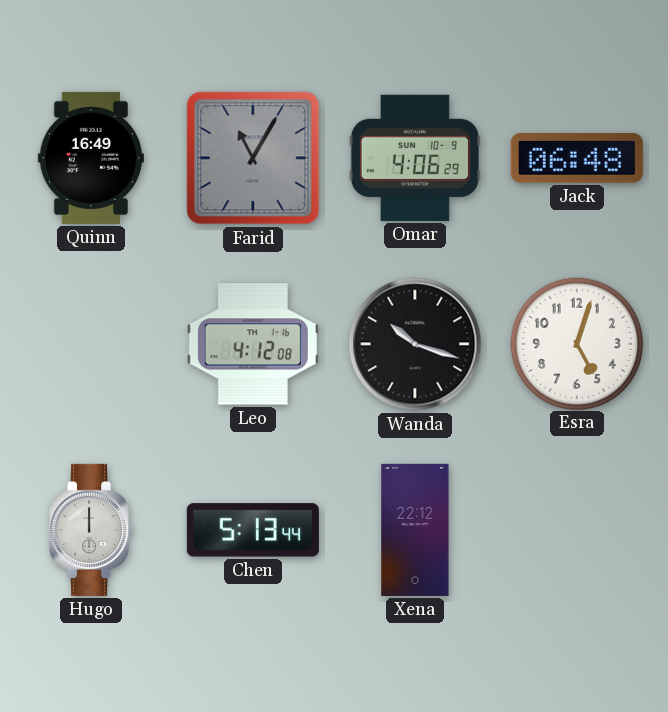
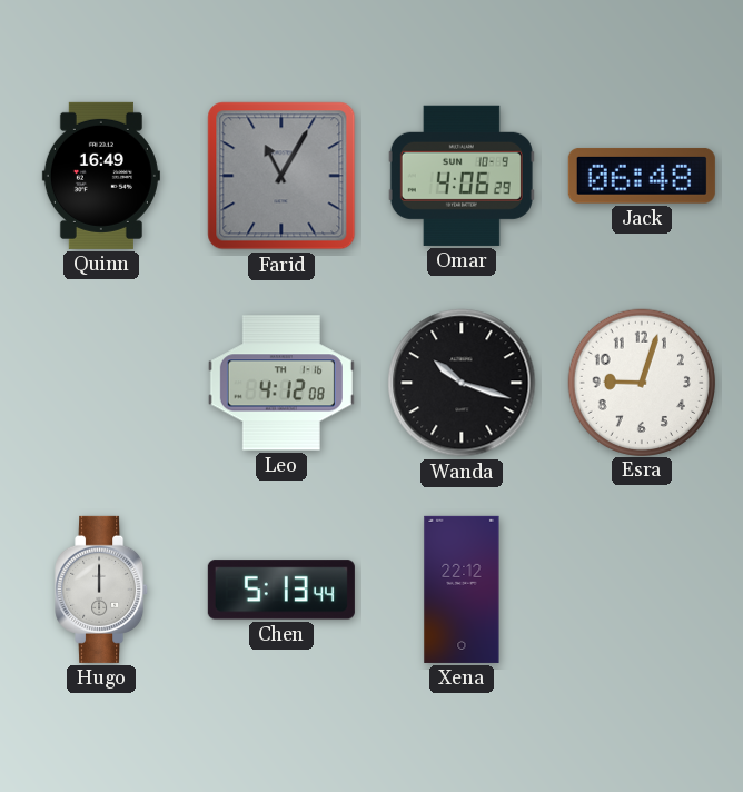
Esra: 5:03 -> 9:03
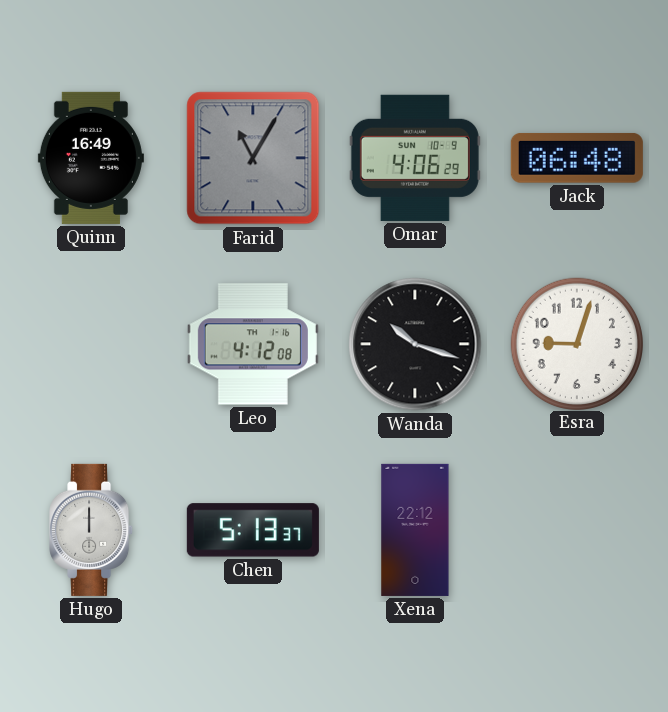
Chen: 5:13:44 -> 5:13:37
